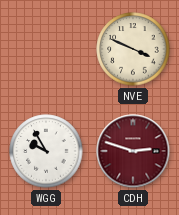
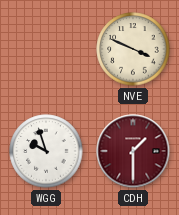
WGG: 9:55 -> 9:57
CDH: 2:48 -> 1:30
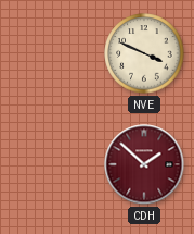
WGG: 9:57 -> none
CDH: 1:30 -> 1:52
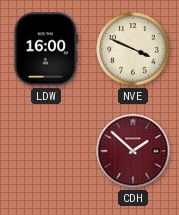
LDW: none -> 16:00
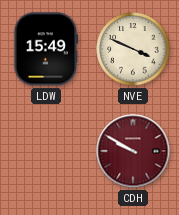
LDW: 16:00 -> 15:49
CDH: 1:52 -> 9:50
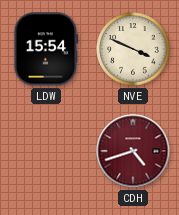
LDW: 15:49 -> 15:54
CDH: 9:50 -> 4:42
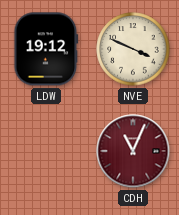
LDW: 15:54 -> 19:12
CDH: 4:42 -> 11:04
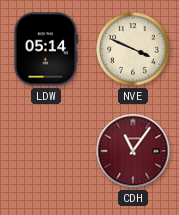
LDW: 19:12 -> 05:14
CDH: 11:04 -> 11:06
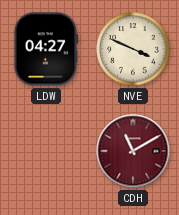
LDW: 05:14 -> 04:27
CDH: 11:06 -> 11:10
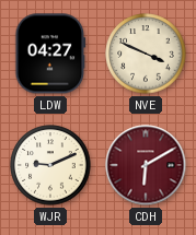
WJR: none -> 9:11
CDH: 11:10 -> 6:10
